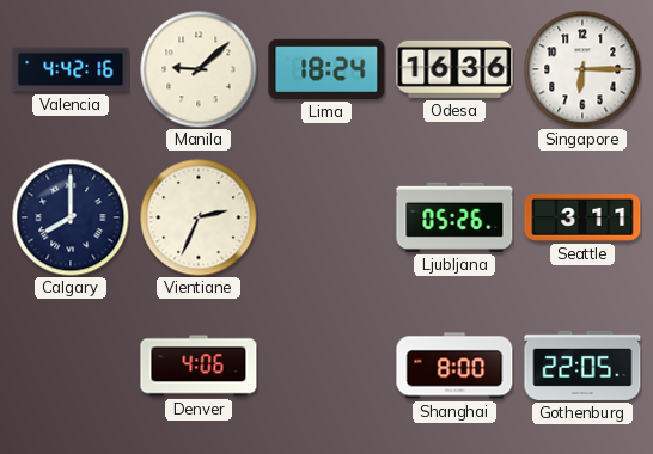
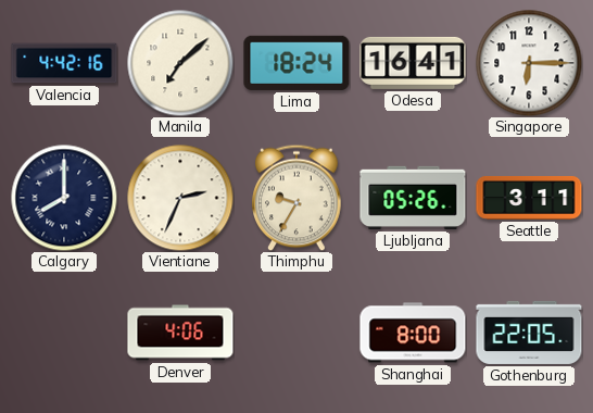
Manila: 9:08 -> 7:08
Odesa: 16:36 -> 16:41
Thimphu: none -> 9:35
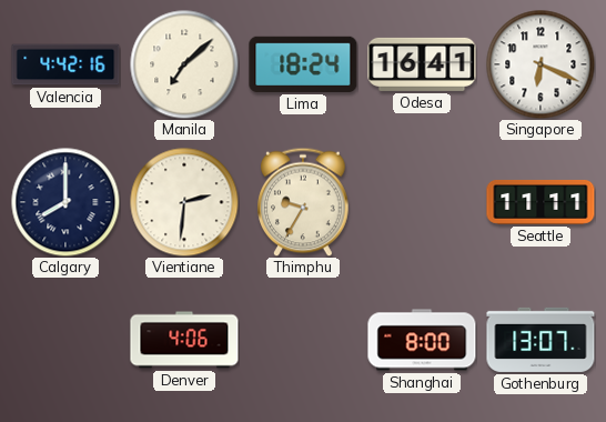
Singapore: 6:15 -> 6:19
Vientiane: 2:34 -> 2:31
Ljubljana: 05:26 -> none
Seattle: 3:11 -> 11:11
Gothenburg: 22:05 -> 13:07
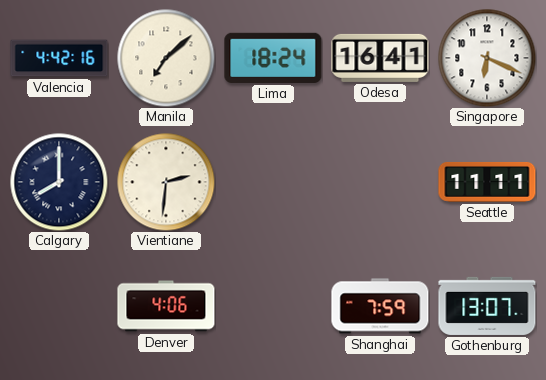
Thimphu: 9:35 -> none
Shanghai: 8:00 -> 7:59
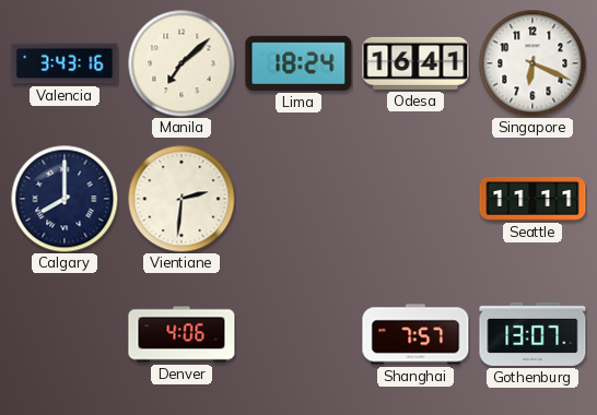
Valencia: 4:42 -> 3:43
Shanghai: 7:59 -> 7:57
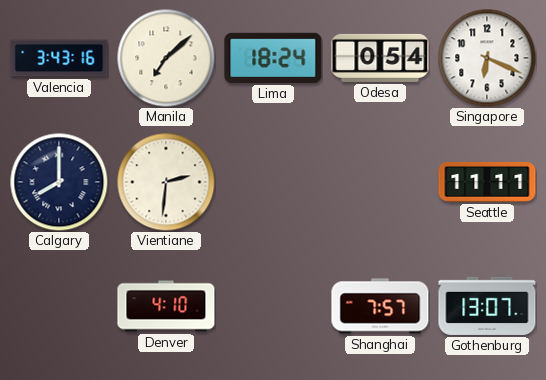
Odesa: 16:41 -> 0:54
Denver: 4:06 -> 4:10
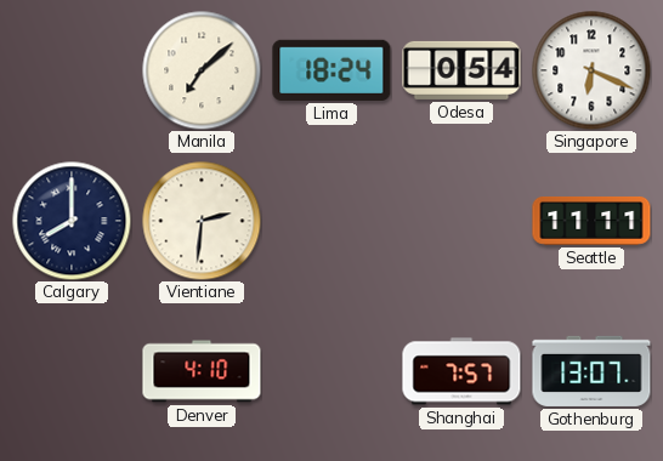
Valencia: 3:43 -> none
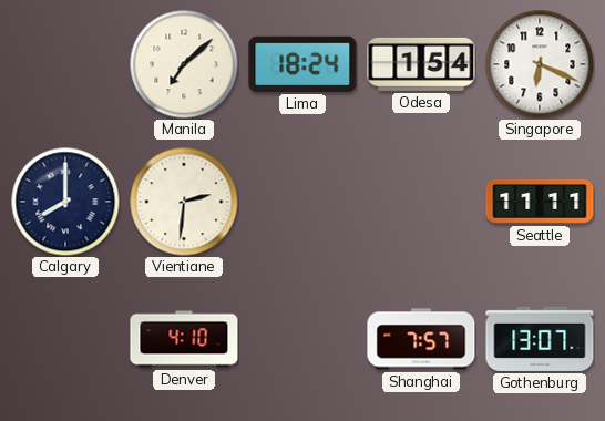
Odesa: 0:54 -> 1:54
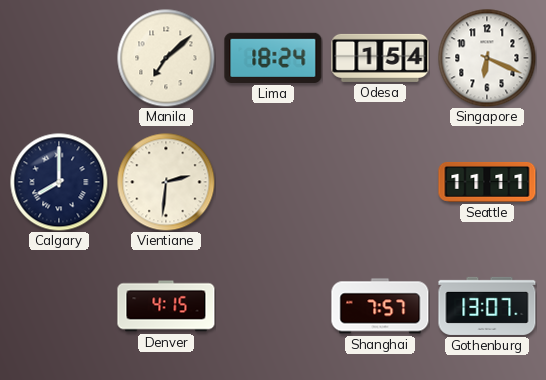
Denver: 4:10 -> 4:15
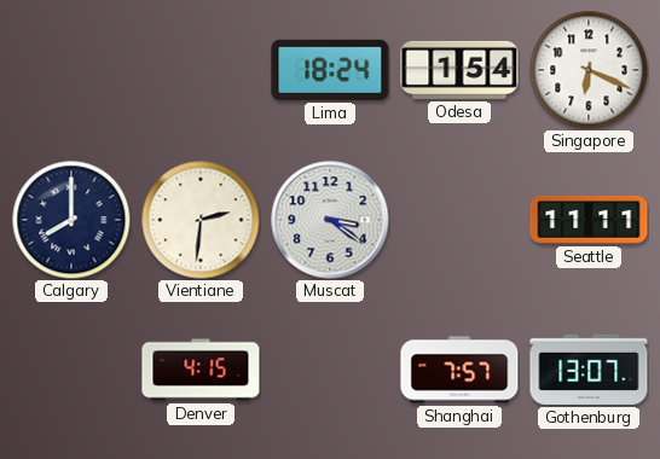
Manila: 7:08 -> none
Muscat: none -> 3:21
